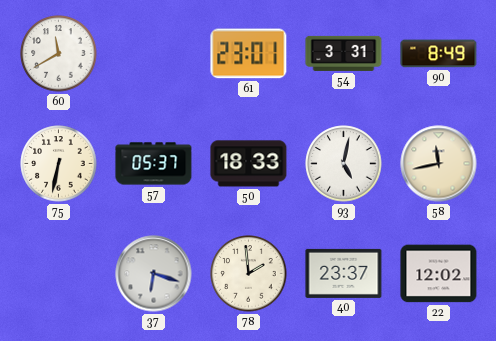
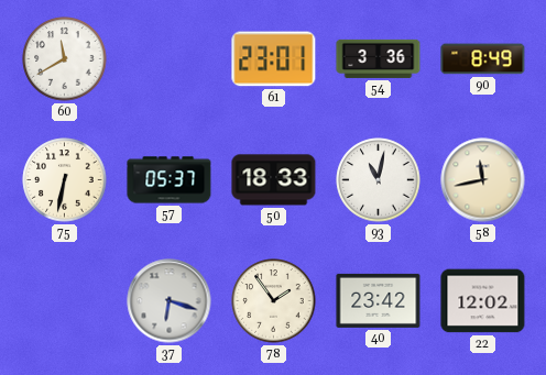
54: 3:31 -> 3:36
93: 5:02 -> 11:02
78: 1:59 -> 1:54
40: 23:37 -> 23:42
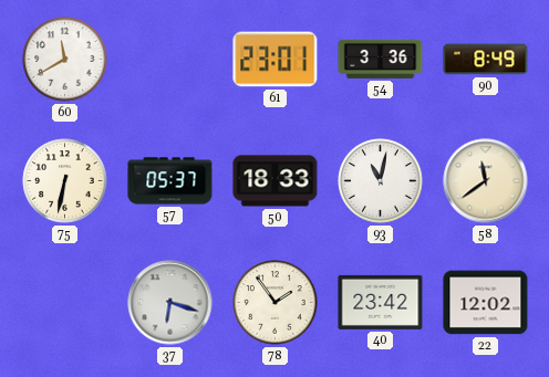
58: 11:43 -> 11:39
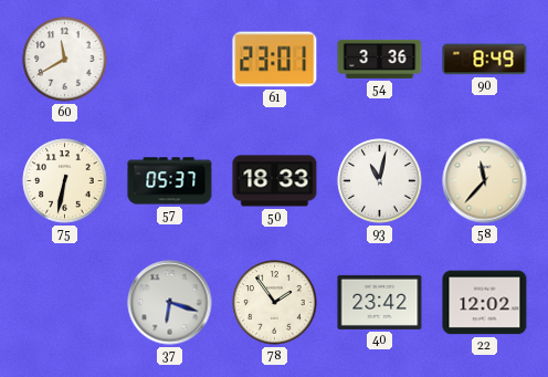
58: 11:39 -> 11:37
